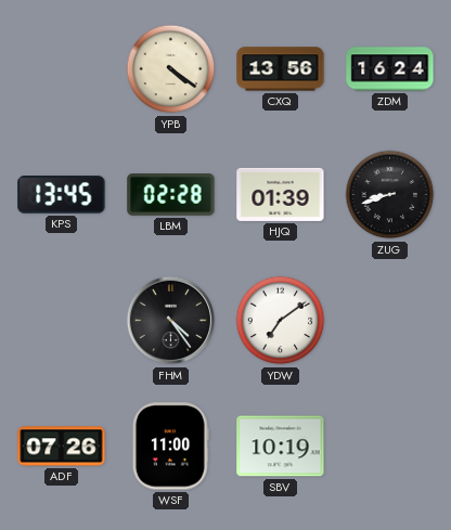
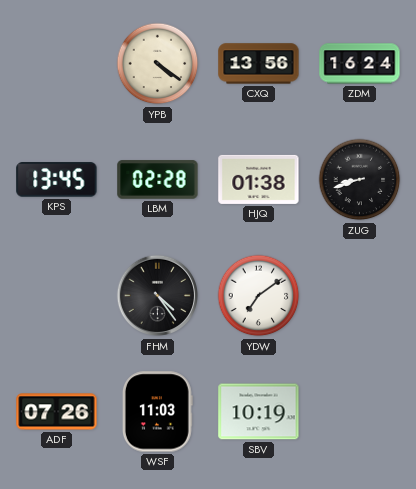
HJQ: 01:39 -> 01:38
WSF: 11:00 -> 11:03
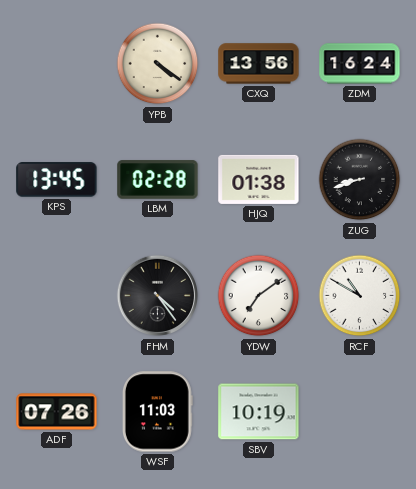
RCF: none -> 10:50
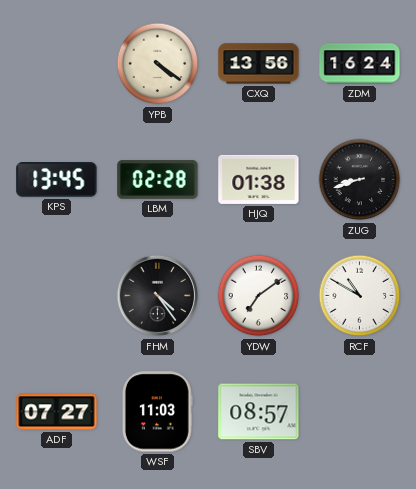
ADF: 07:26 -> 07:27
SBV: 10:19 -> 08:57
